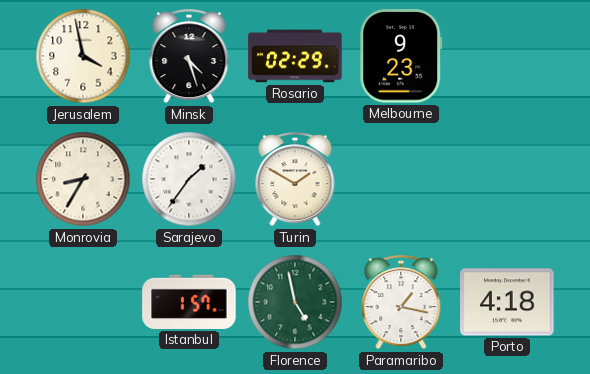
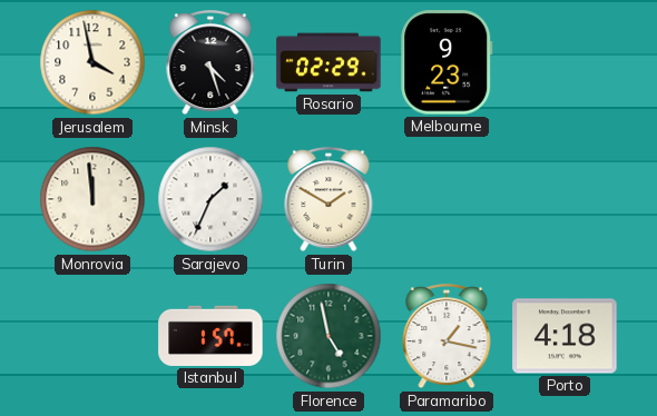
Monrovia: 8:35 -> 11:59
Sarajevo: 1:36 -> 1:34
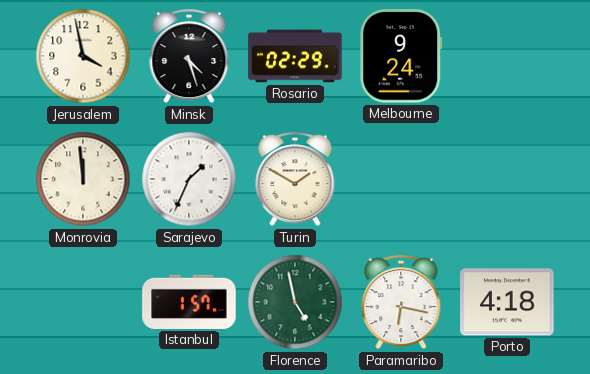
Melbourne: 9:23 -> 9:24
Paramaribo: 1:17 -> 6:17
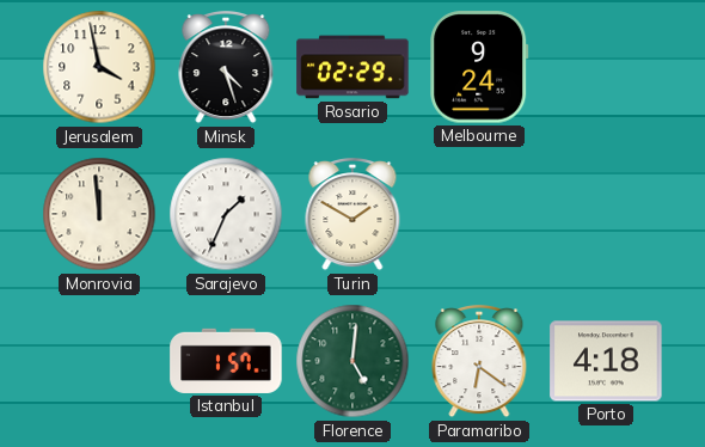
Florence: 4:58 -> 5:01
Paramaribo: 6:17 -> 6:21
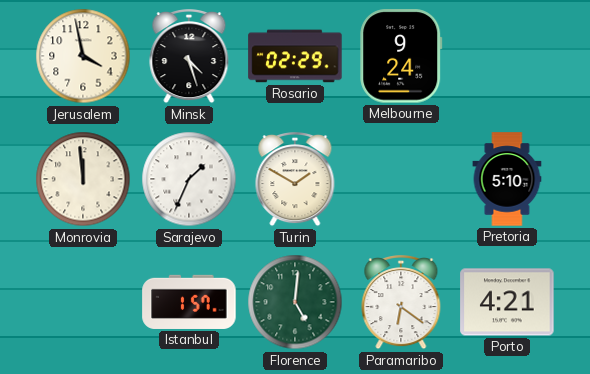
Pretoria: none -> 5:10
Porto: 4:18 -> 4:21
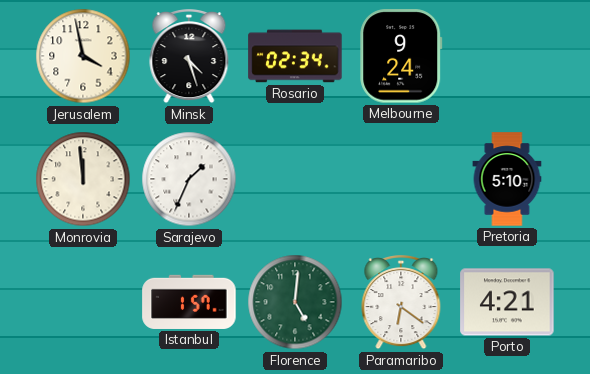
Rosario: 02:29 -> 02:34
Turin: 1:50 -> none
